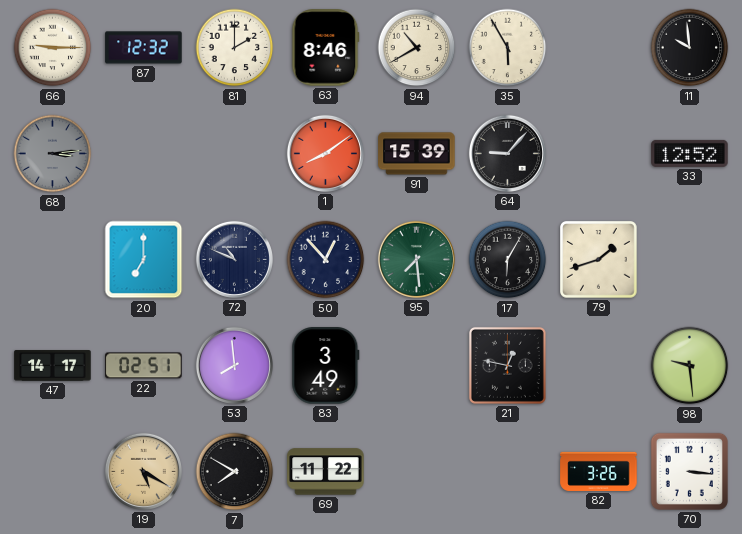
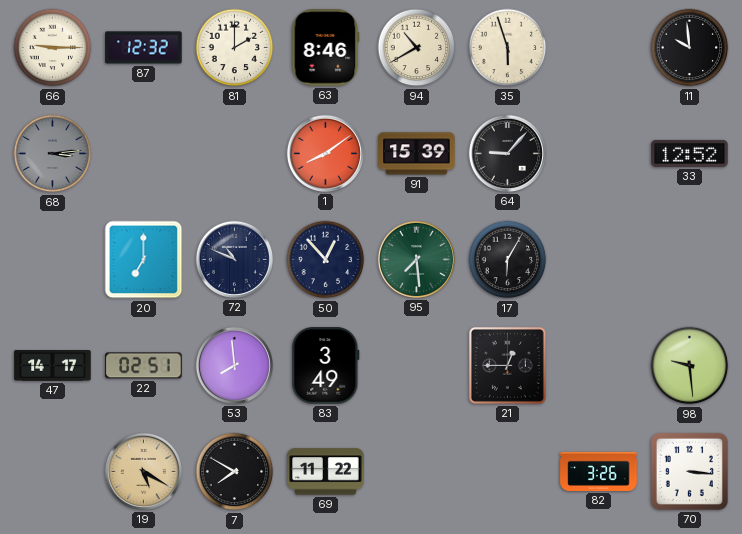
35: 5:55 -> 5:57
79: 1:42 -> none
21: 12:47 -> 12:45
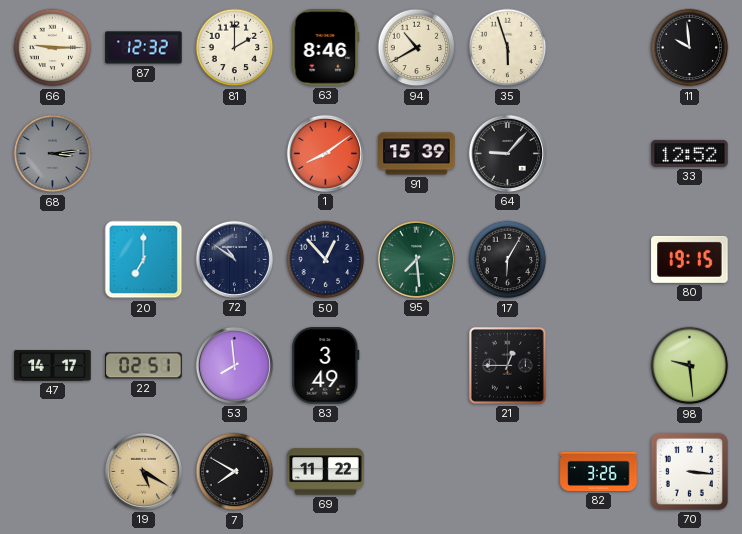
72: 10:49 -> 10:51
80: none -> 19:15
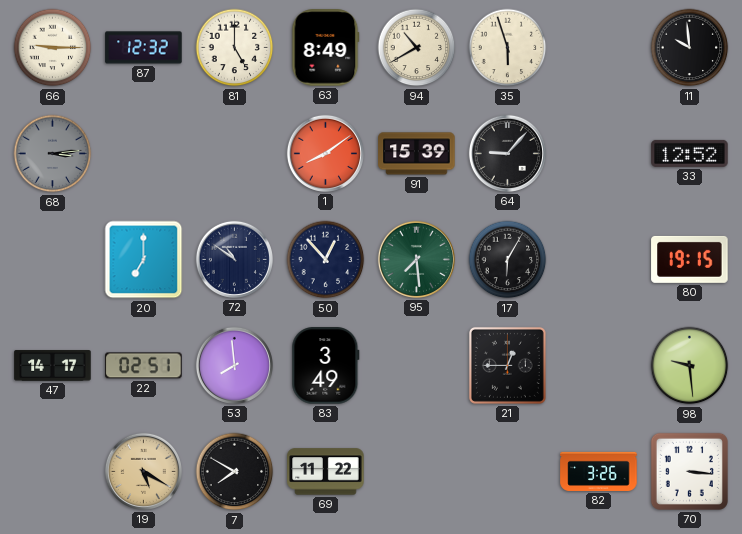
81: 2:00 -> 5:00
63: 8:46 -> 8:49
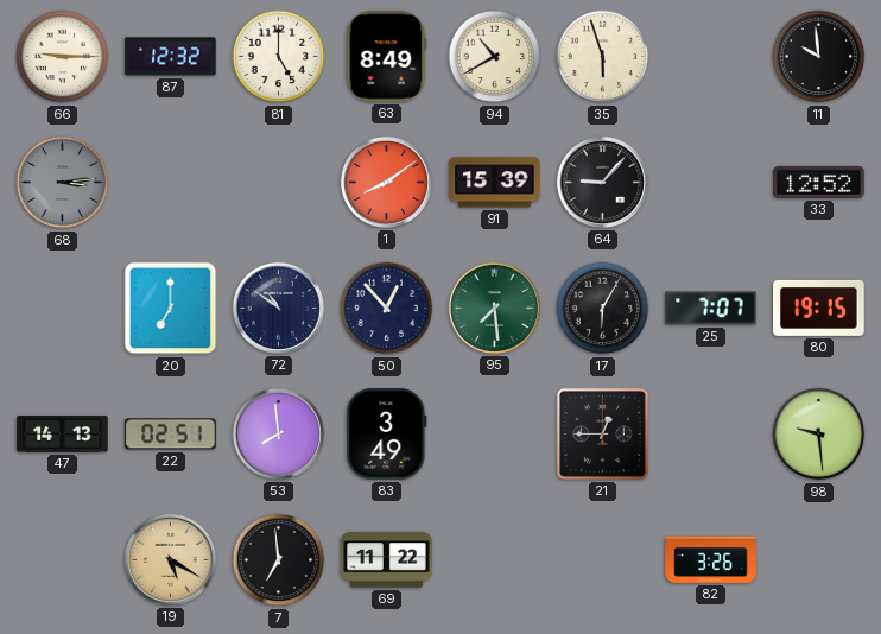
25: none -> 7:07
47: 14:17 -> 14:13
7: 7:50 -> 6:59
70: 3:16 -> none
